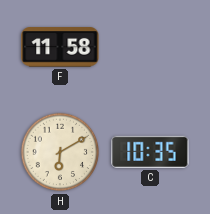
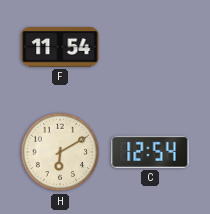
F: 11:58 -> 11:54
C: 10:35 -> 12:54
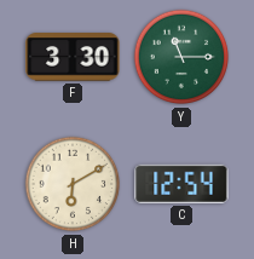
F: 11:54 -> 3:30
Y: none -> 11:15
